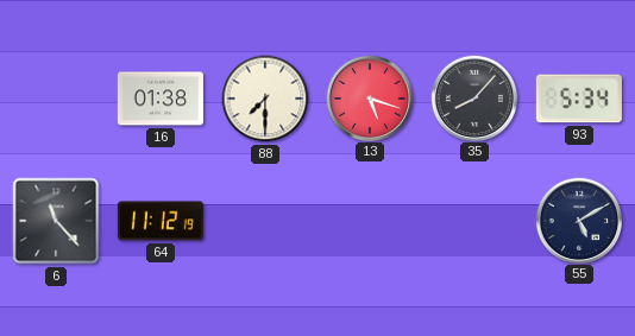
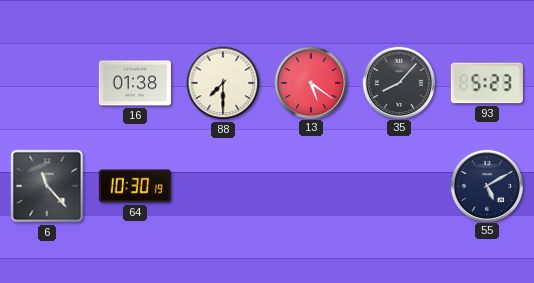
13: 5:18 -> 5:21
93: 5:34 -> 5:23
64: 11:12 -> 10:30
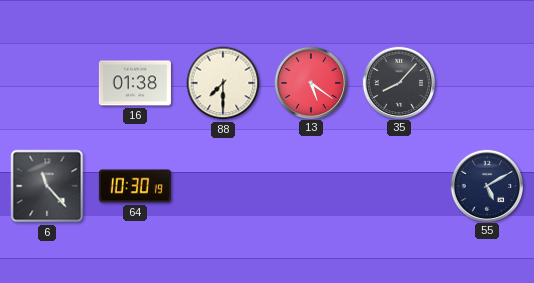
93: 5:23 -> none
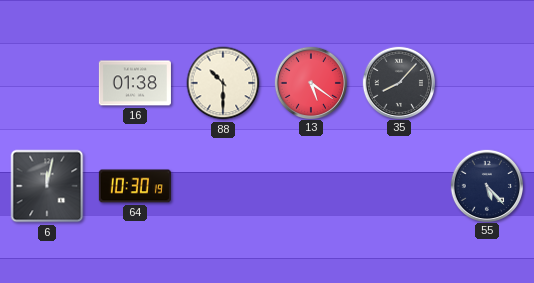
88: 7:30 -> 10:30
6: 11:23 -> 12:02
55: 5:10 -> 5:23
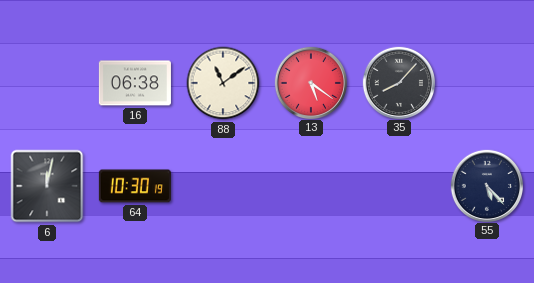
16: 01:38 -> 06:38
88: 10:30 -> 11:09
